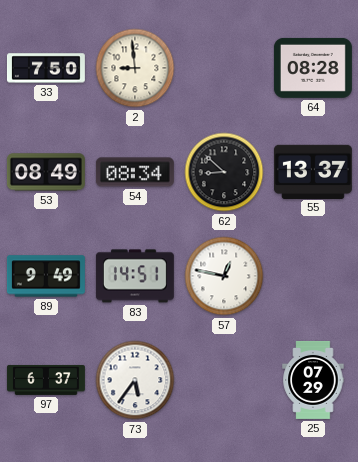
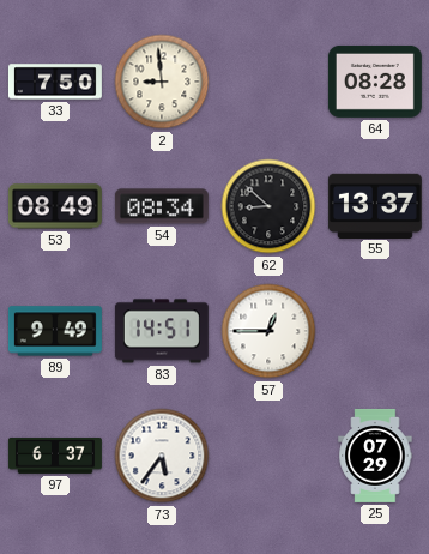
57: 12:47 -> 12:45
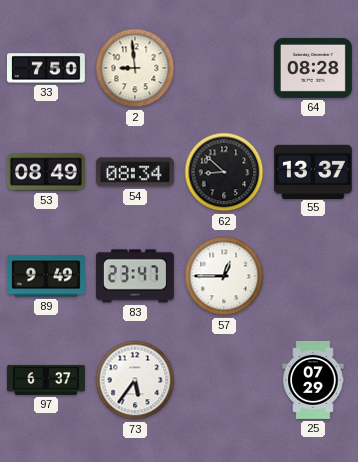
83: 14:51 -> 23:47
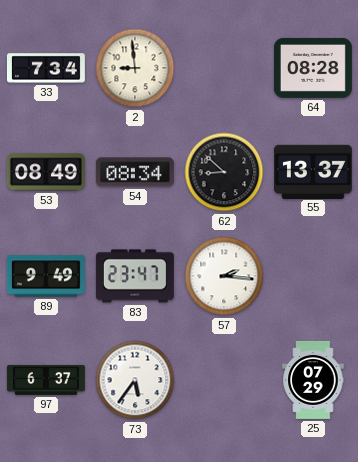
33: 7:50 -> 7:34
57: 12:45 -> 2:16
